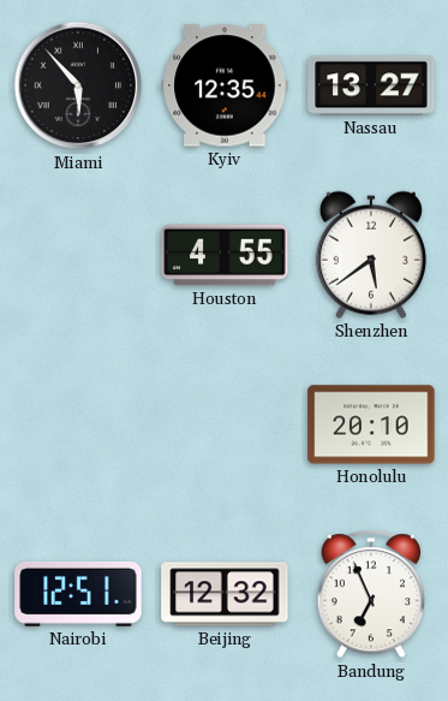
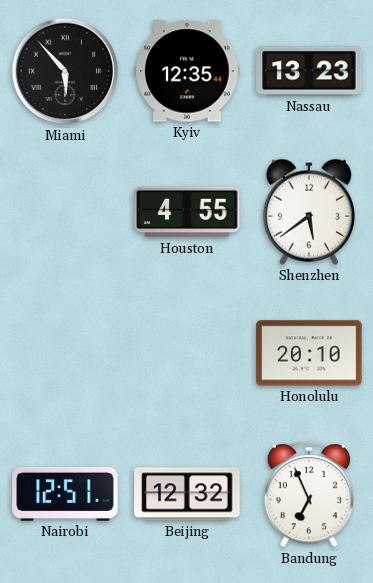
Nassau: 13:27 -> 13:23
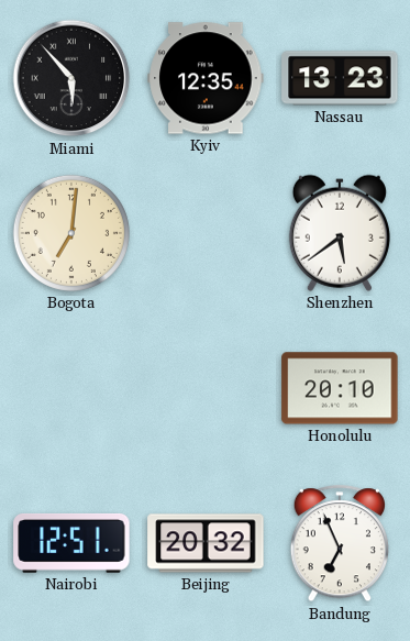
Bogota: none -> 7:01
Houston: 4:55 -> none
Beijing: 12:32 -> 20:32
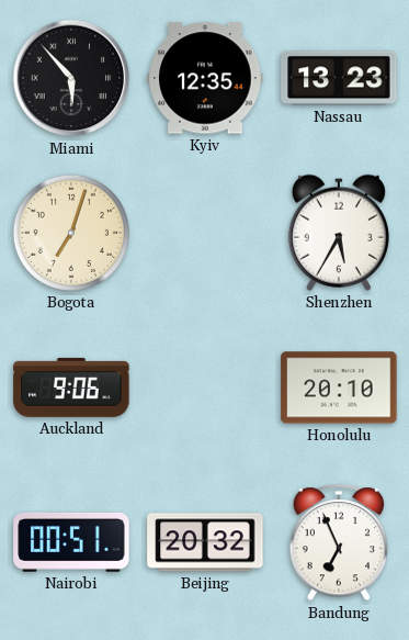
Bogota: 7:01 -> 7:03
Shenzhen: 5:39 -> 5:35
Auckland: none -> 9:06
Nairobi: 12:51 -> 00:51
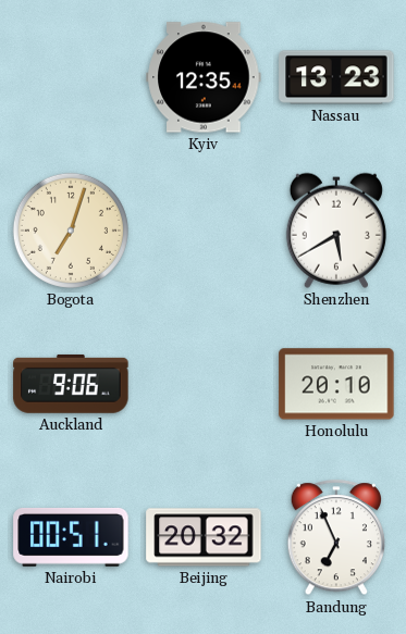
Miami: 5:53 -> none
Shenzhen: 5:35 -> 5:40
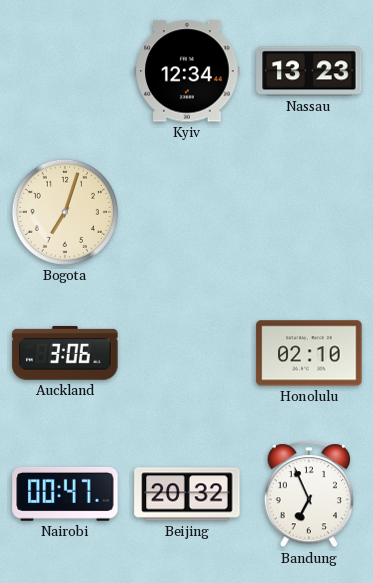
Kyiv: 12:35 -> 12:34
Shenzhen: 5:40 -> none
Auckland: 9:06 -> 3:06
Honolulu: 20:10 -> 02:10
Nairobi: 00:51 -> 00:47
